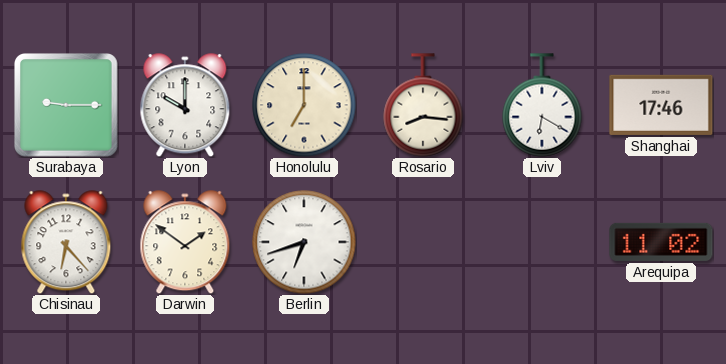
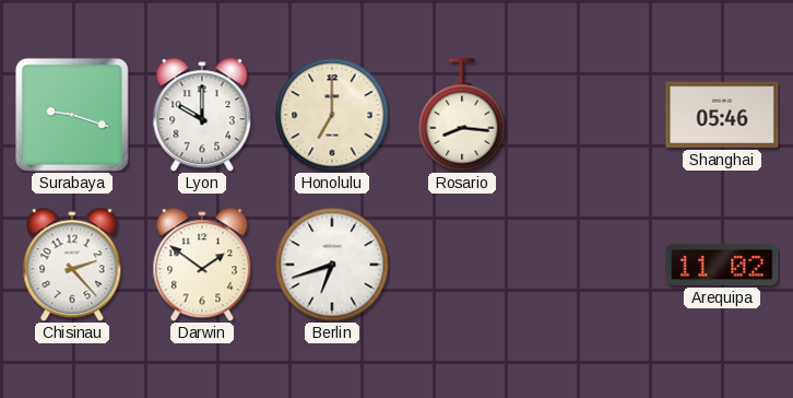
Surabaya: 9:15 -> 9:18
Lviv: 6:20 -> none
Shanghai: 17:46 -> 05:46
Chisinau: 6:23 -> 2:23
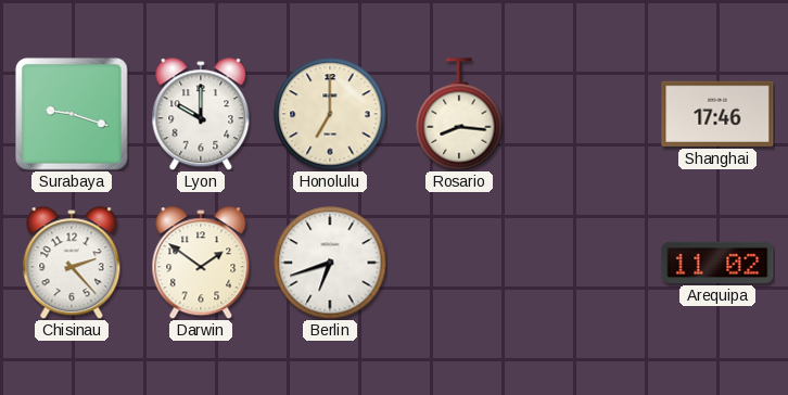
Shanghai: 05:46 -> 17:46
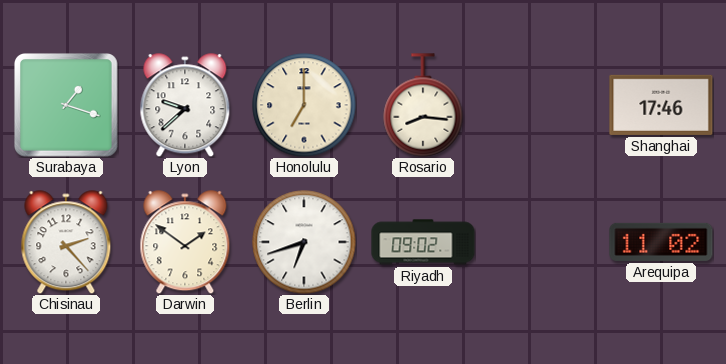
Surabaya: 9:18 -> 1:18
Lyon: 10:00 -> 9:38
Riyadh: none -> 09:02
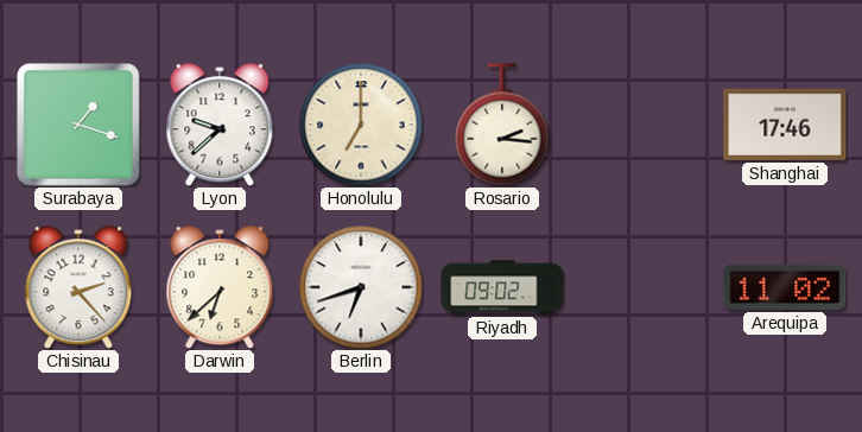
Rosario: 8:16 -> 2:16
Darwin: 1:51 -> 6:38
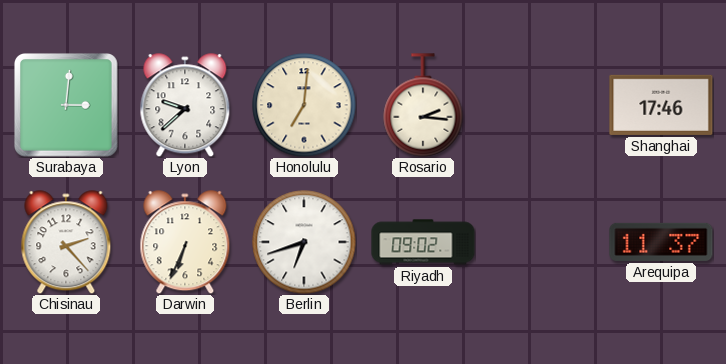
Surabaya: 1:18 -> 3:01
Honolulu: 7:00 -> 7:01
Darwin: 6:38 -> 6:34
Arequipa: 11:02 -> 11:37
